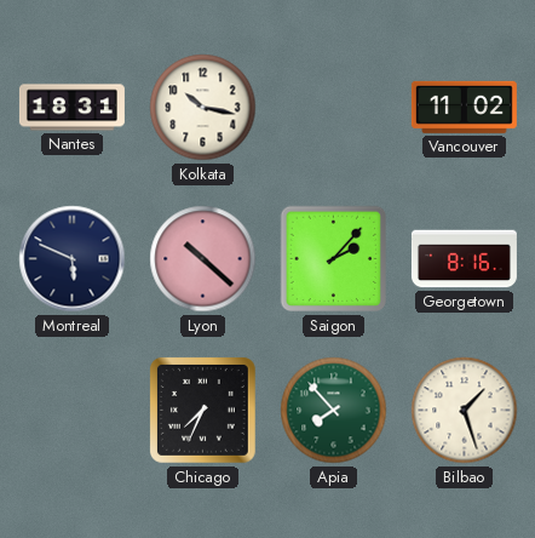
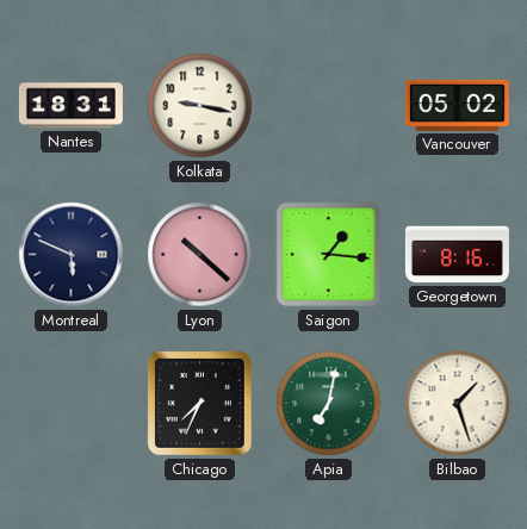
Kolkata: 10:17 -> 9:17
Vancouver: 11:02 -> 05:02
Saigon: 2:07 -> 1:16
Apia: 7:53 -> 7:02
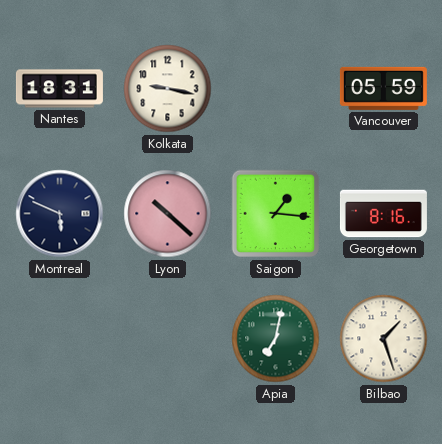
Vancouver: 05:02 -> 05:59
Chicago: 7:34 -> none
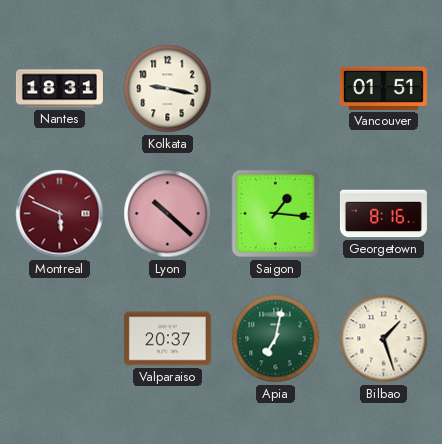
Vancouver: 05:59 -> 01:51
Montreal dial: navy -> burgundy
Valparaiso: none -> 20:37
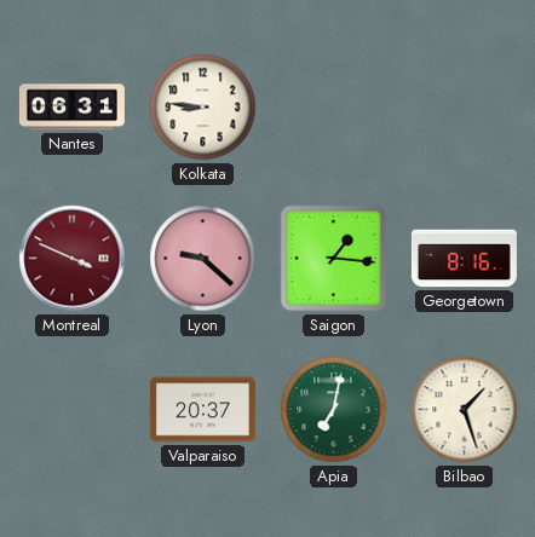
Nantes: 18:31 -> 06:31
Kolkata: 9:17 -> 8:46
Vancouver: 01:51 -> none
Montreal: 5:49 -> 3:49
Lyon: 10:22 -> 9:22
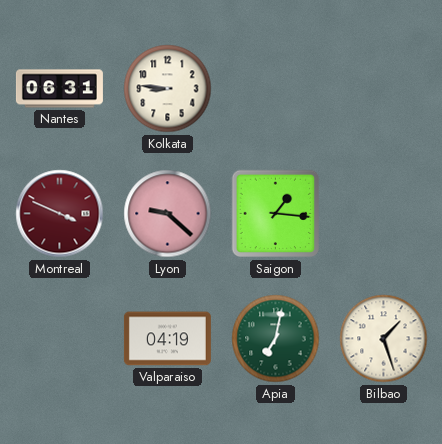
Georgetown: 8:16 -> none
Valparaiso: 20:37 -> 04:19
